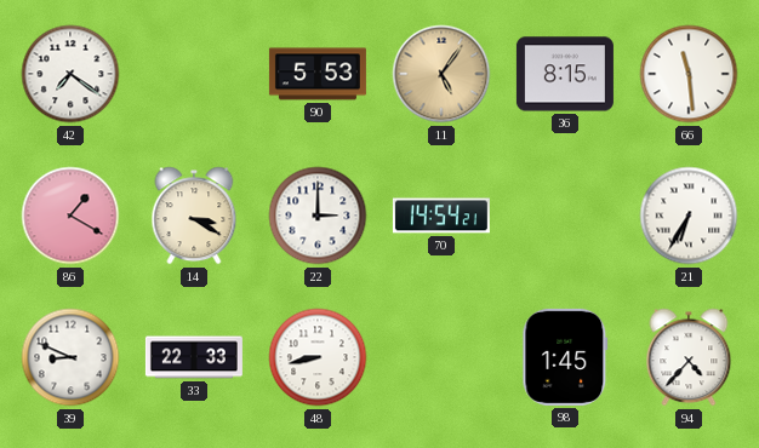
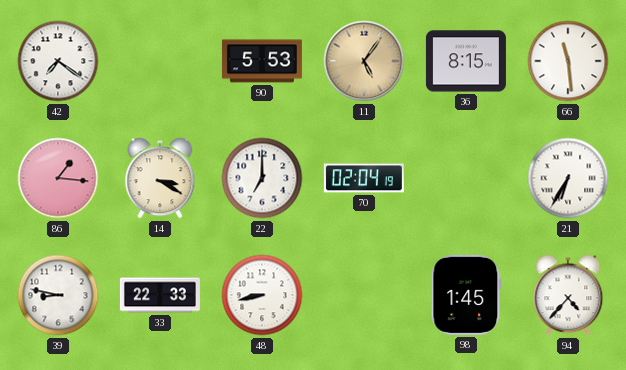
86: 1:20 -> 1:16
22: 3:00 -> 7:00
70: 14:54 -> 02:04
39: 8:49 -> 8:47
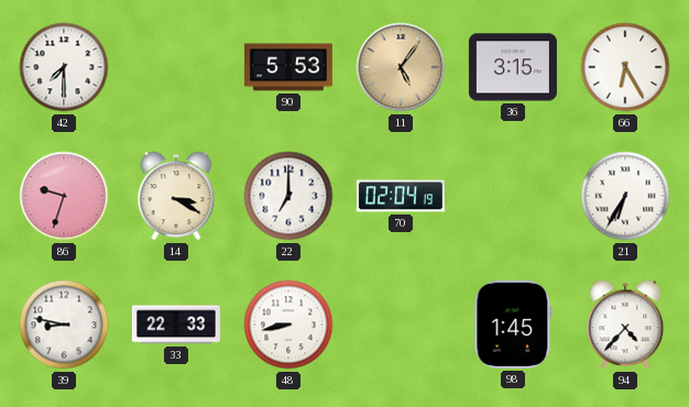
42: 7:21 -> 7:30
36: 8:15 -> 3:15
66: 11:29 -> 6:25
86: 1:16 -> 9:33
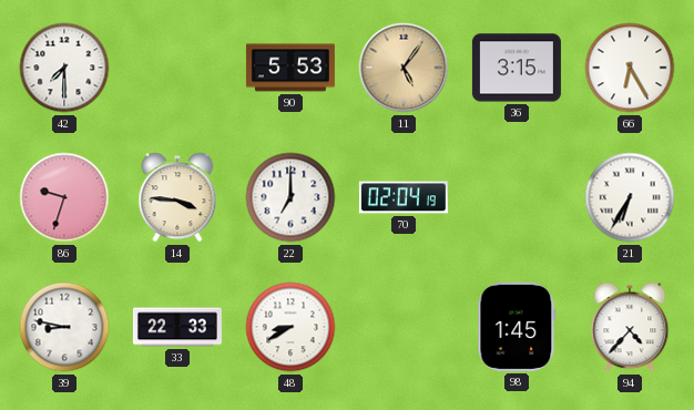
14: 3:20 -> 3:46
48: 8:43 -> 8:40
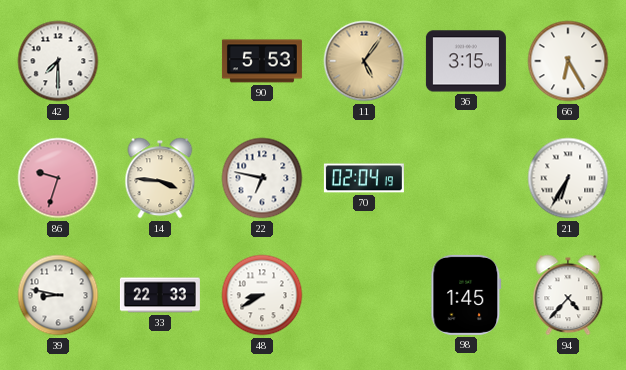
22: 7:00 -> 6:47
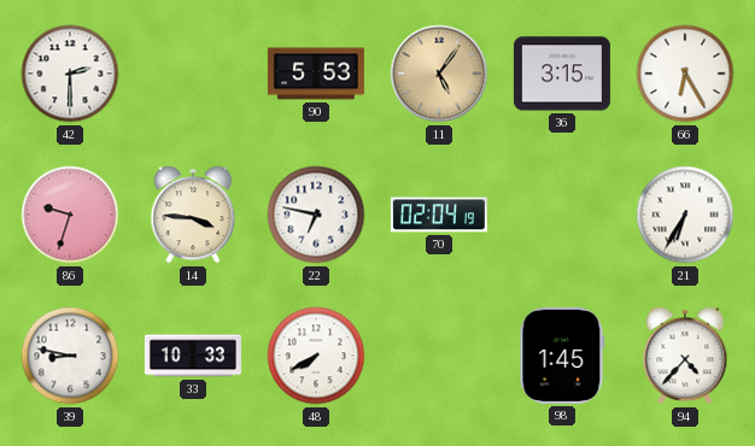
42: 7:30 -> 2:30
33: 22:33 -> 10:33
48: 8:40 -> 7:40
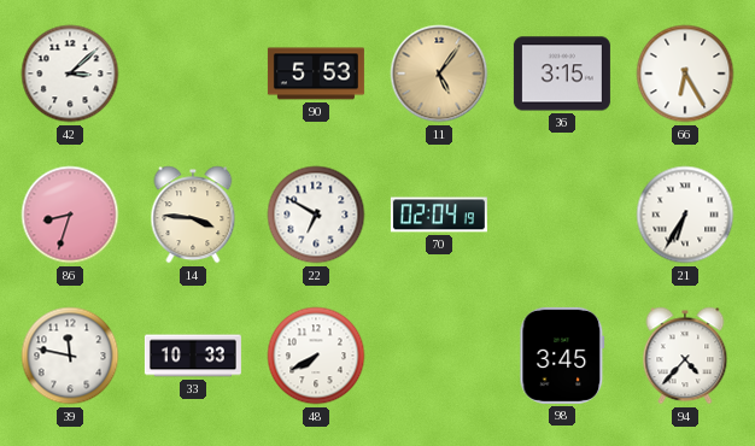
42: 2:30 -> 3:08
86: 9:33 -> 8:33
22: 6:47 -> 6:50
39: 8:47 -> 11:47
98: 1:45 -> 3:45
